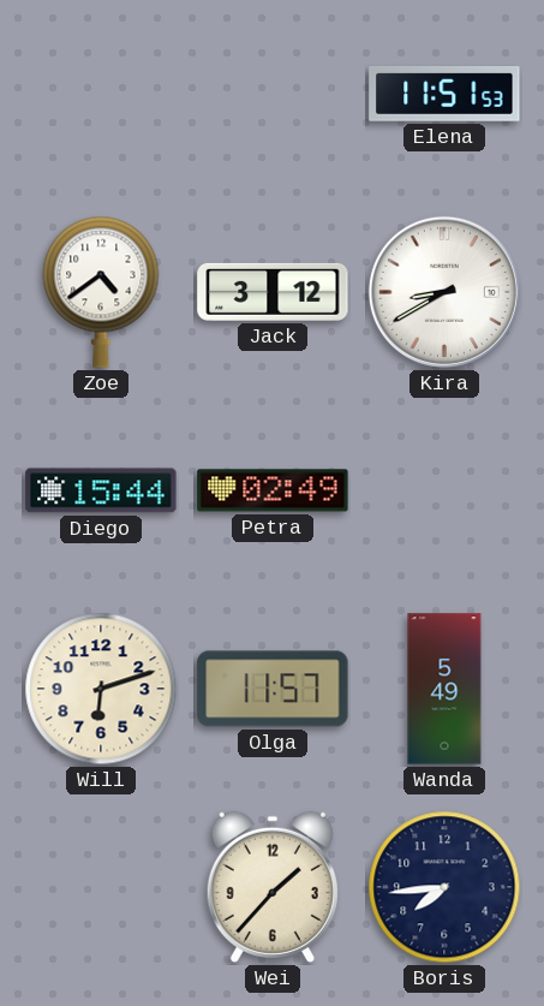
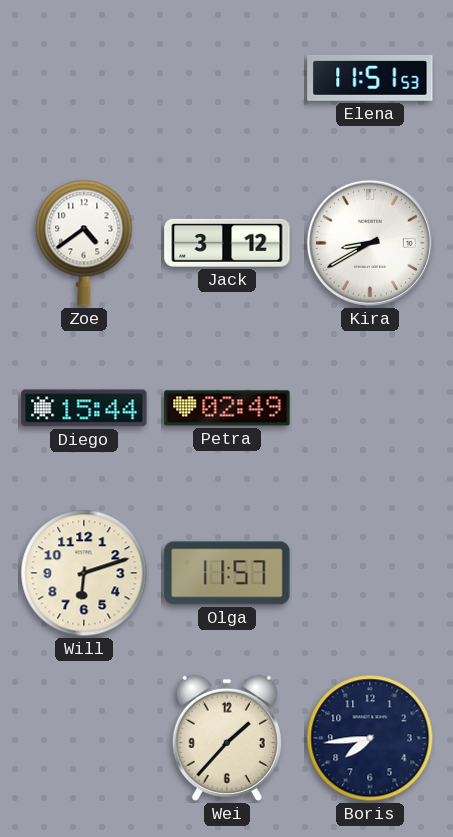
Wanda: 5:49 -> none
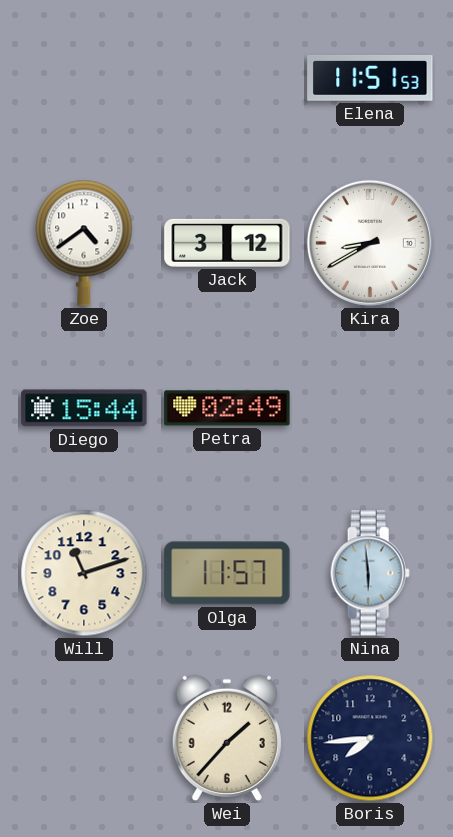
Will: 6:12 -> 11:12
Nina: none -> 5:59
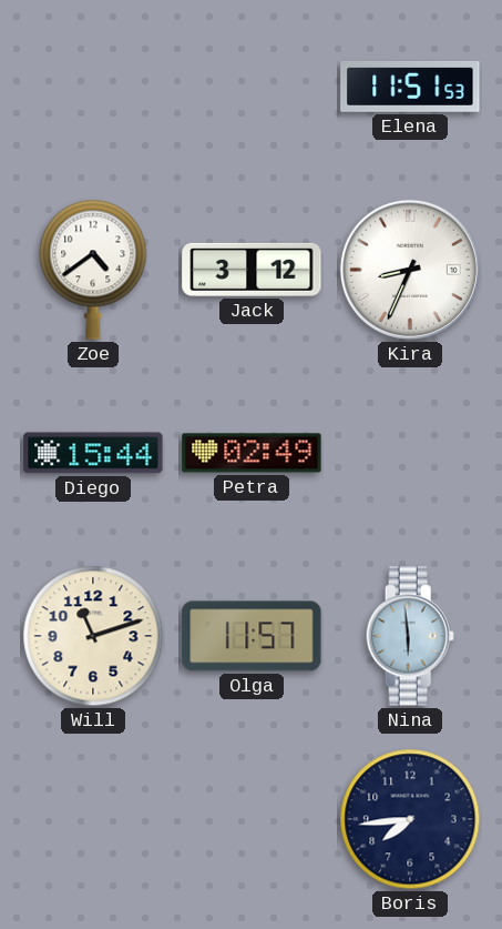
Kira: 8:40 -> 8:34
Wei: 1:37 -> none
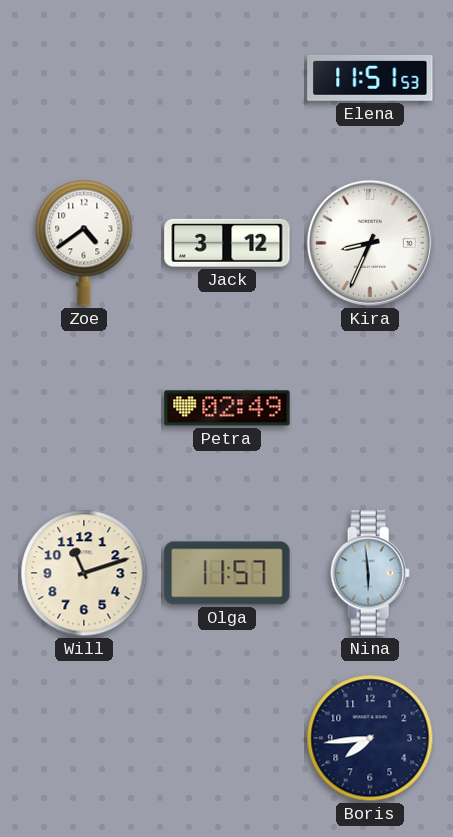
Diego: 15:44 -> none
